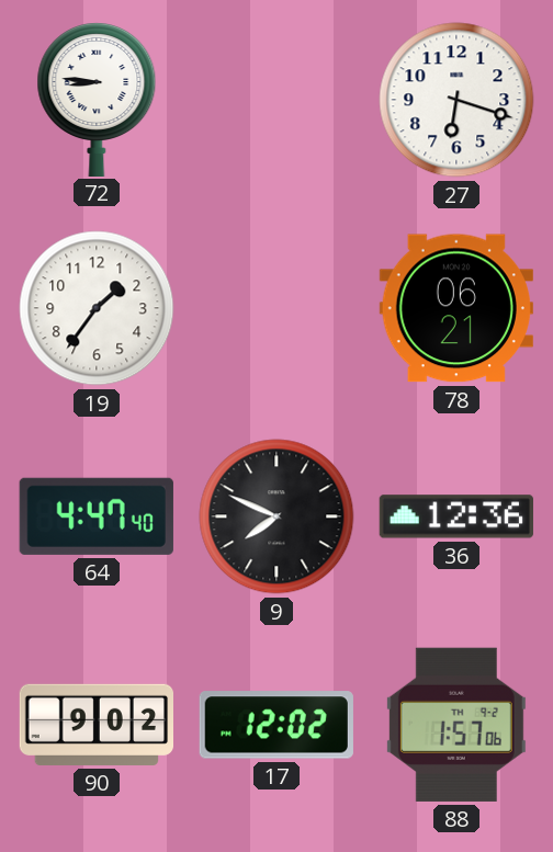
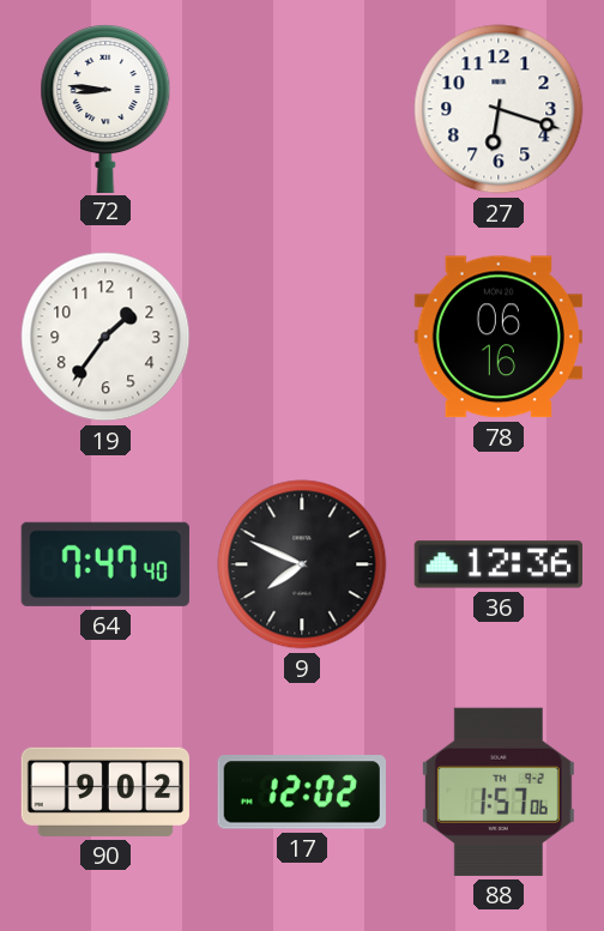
78: 06:21 -> 06:16
64: 4:47 -> 7:47
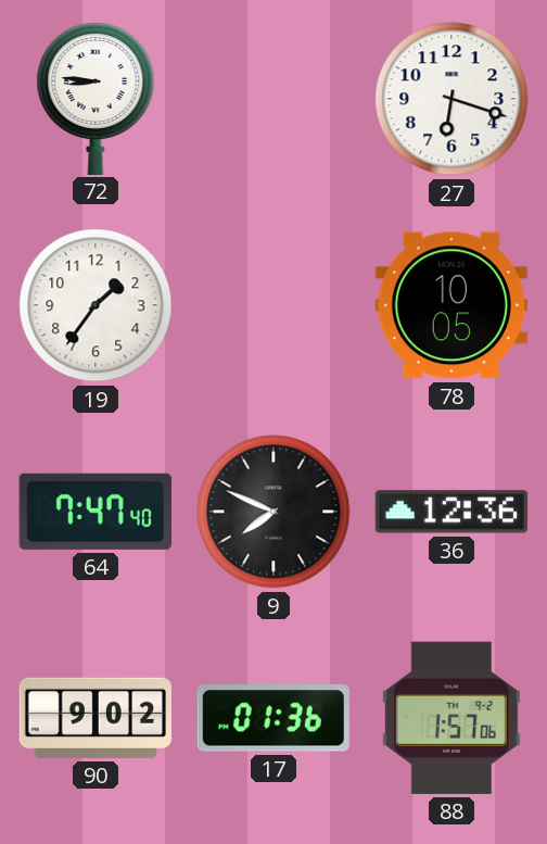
78: 06:16 -> 10:05
17: 12:02 -> 01:36
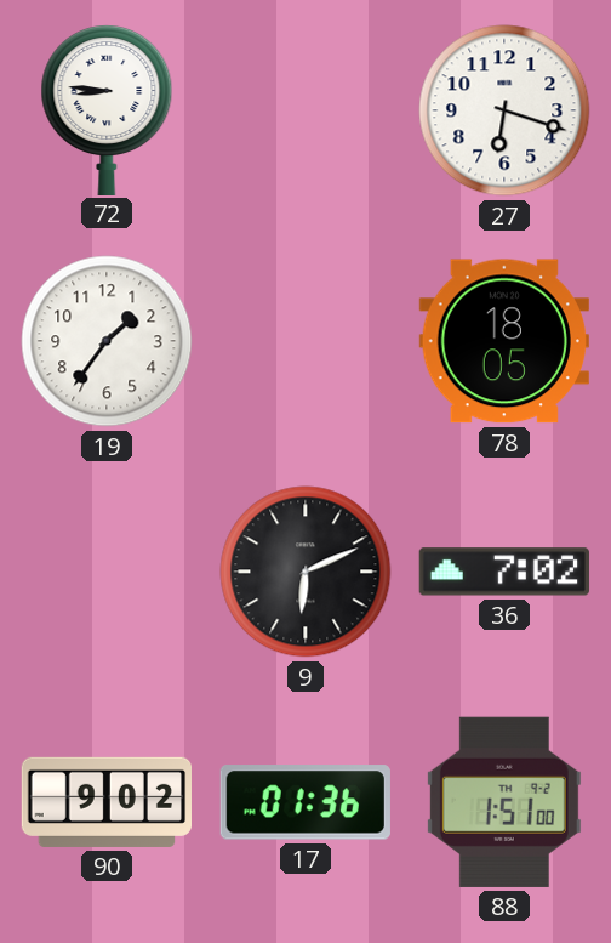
78: 10:05 -> 18:05
64: 7:47 -> none
9: 7:49 -> 6:11
36: 12:36 -> 7:02
88: 1:57 -> 1:51
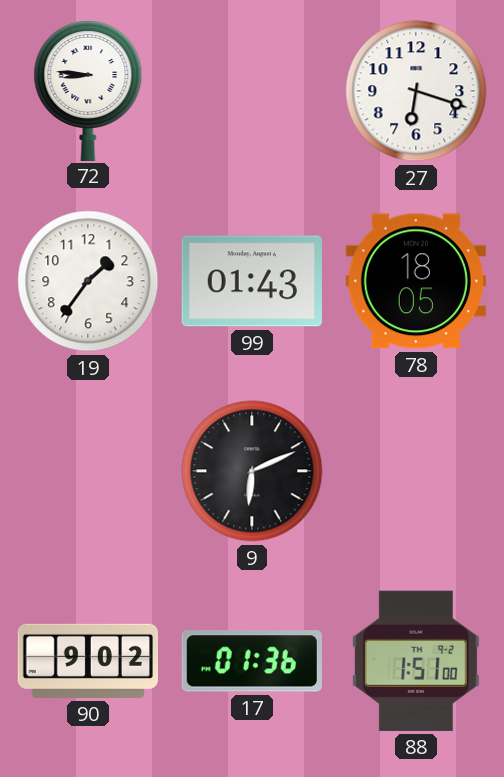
99: none -> 01:43
36: 7:02 -> none
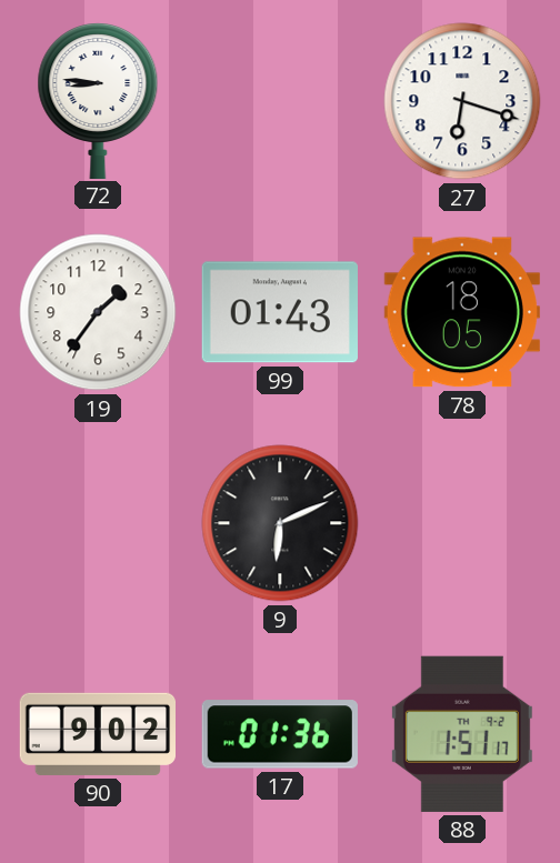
88: 1:51:00 -> 1:51:17
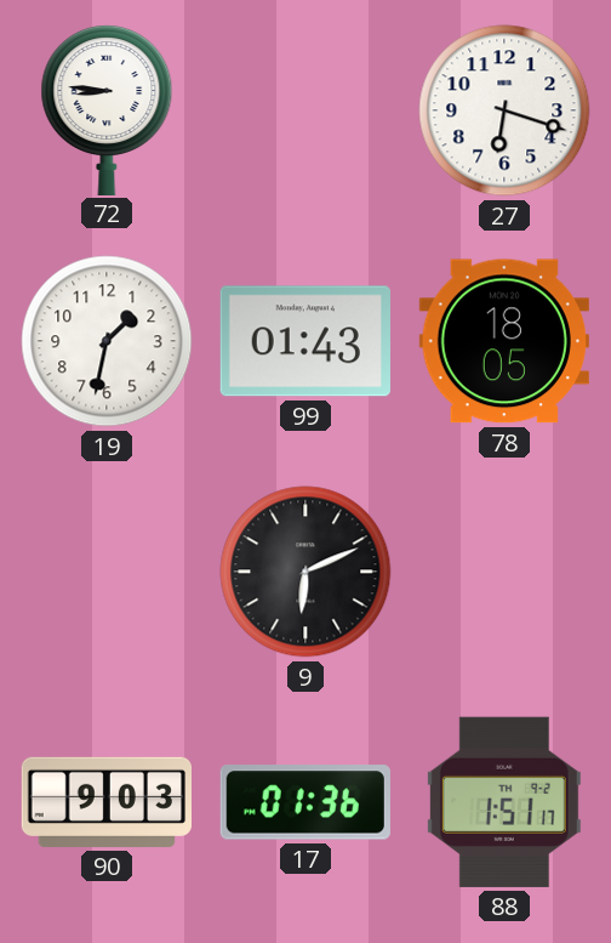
19: 1:36 -> 1:32
90: 9:02 -> 9:03
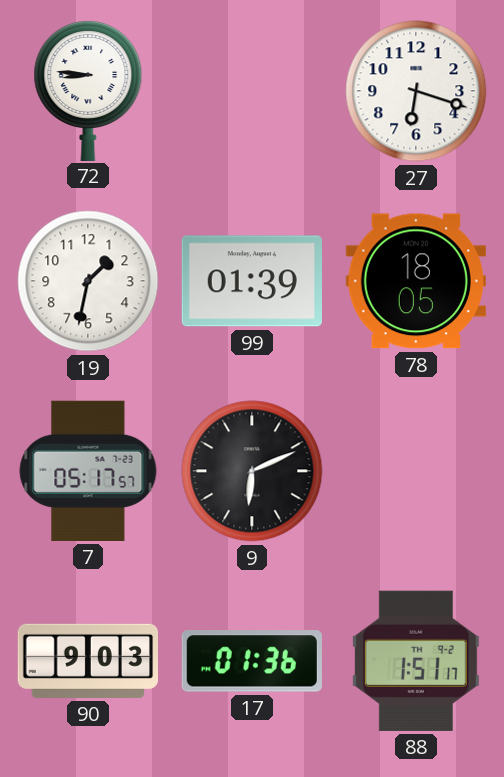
99: 01:43 -> 01:39
7: none -> 05:17
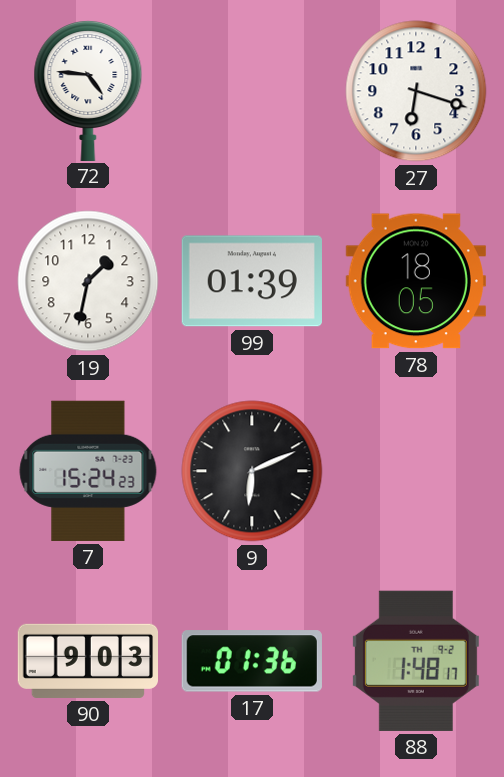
72: 8:46 -> 4:46
7: 05:17 -> 15:24
88: 1:51 -> 1:48
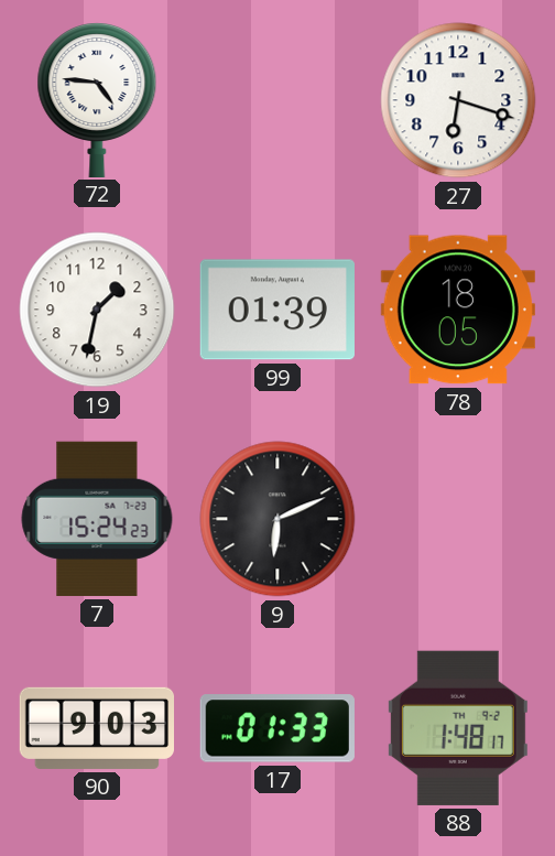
17: 01:36 -> 01:33
